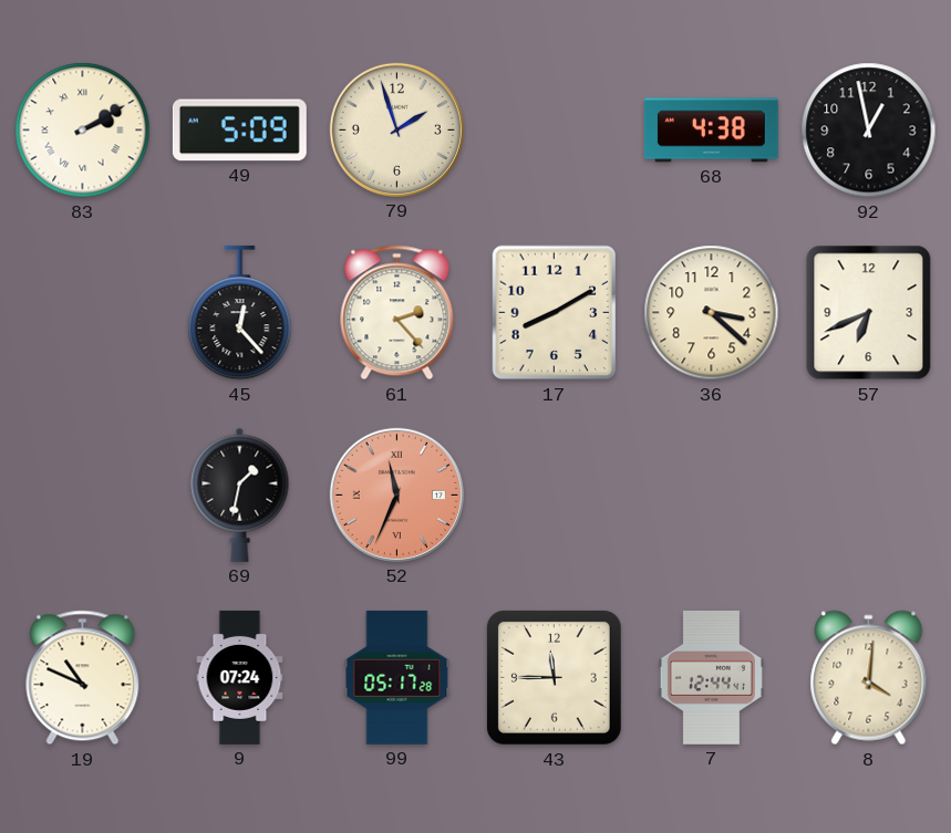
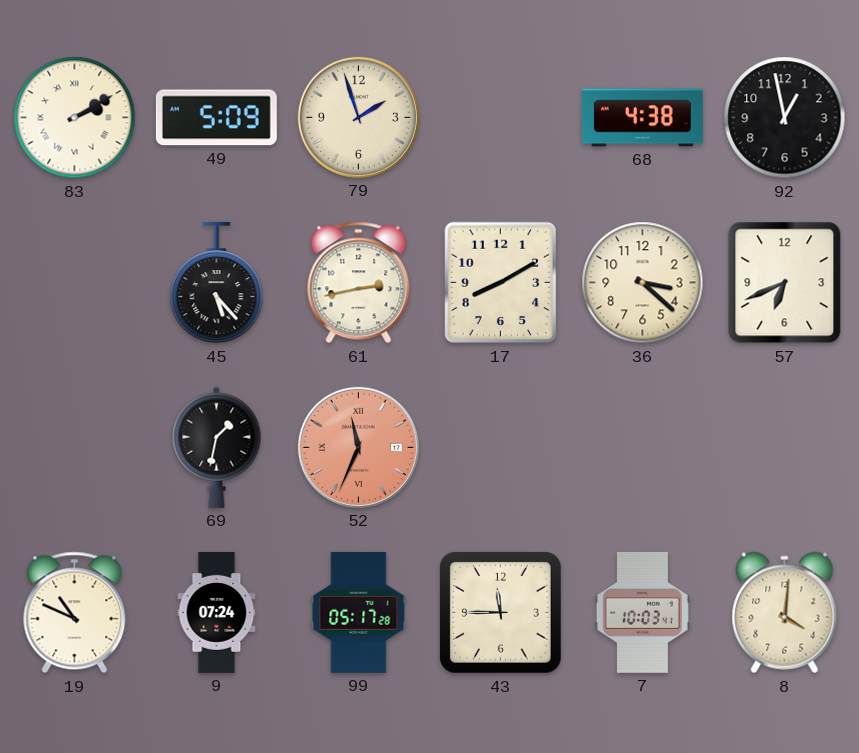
45: 12:23 -> 5:23
61: 2:23 -> 2:43
7: 12:44 -> 10:03
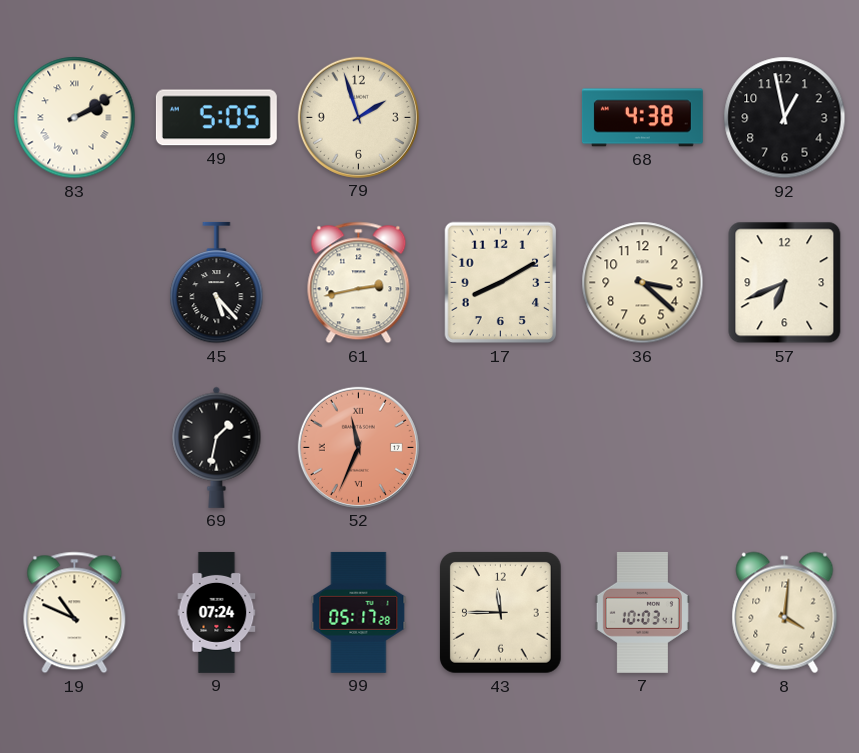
49: 5:09 -> 5:05
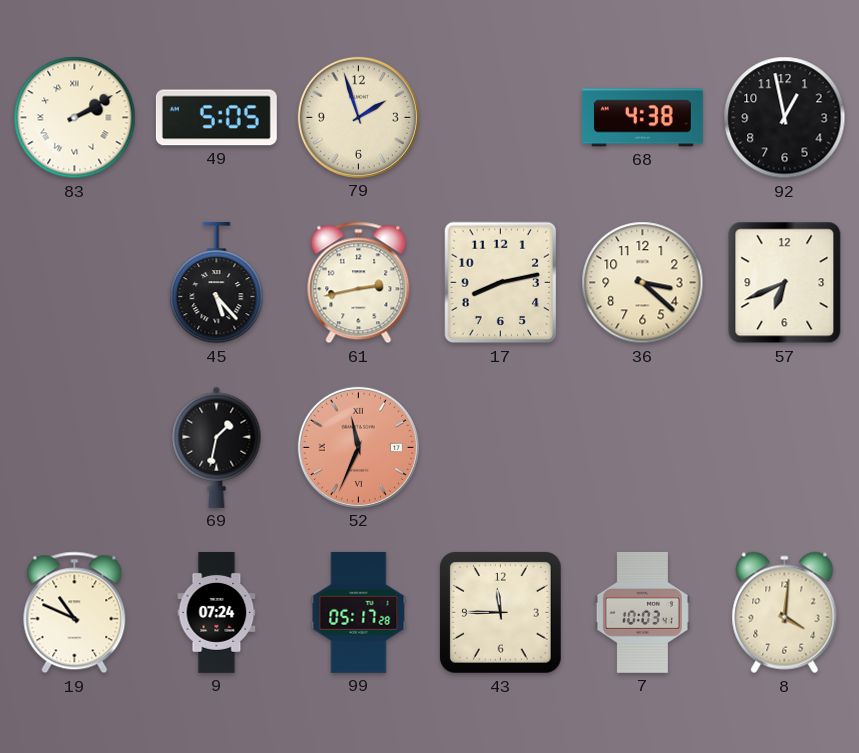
17: 8:10 -> 8:13
